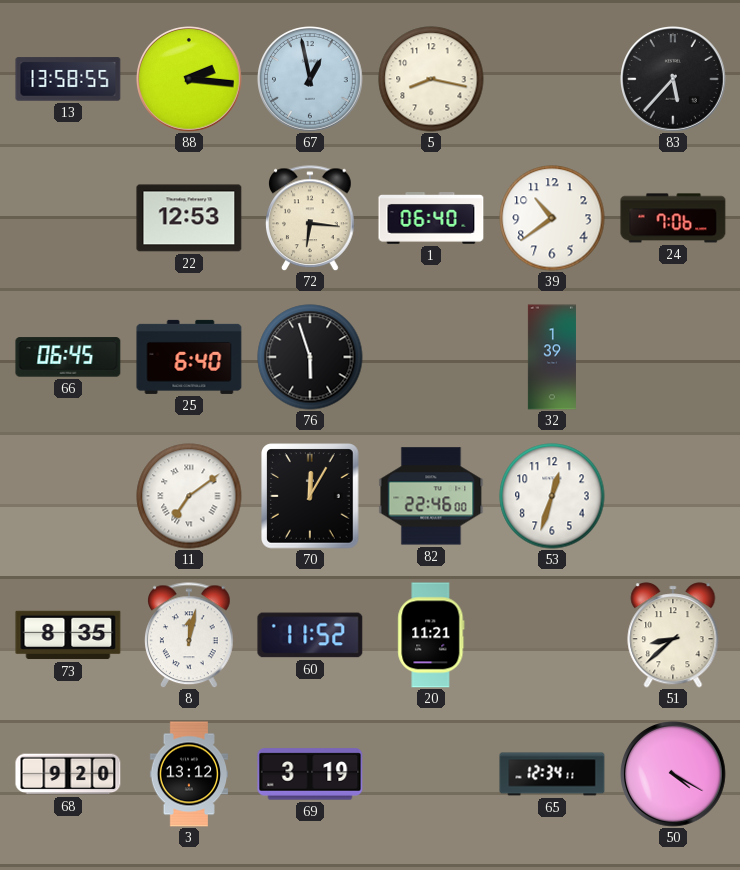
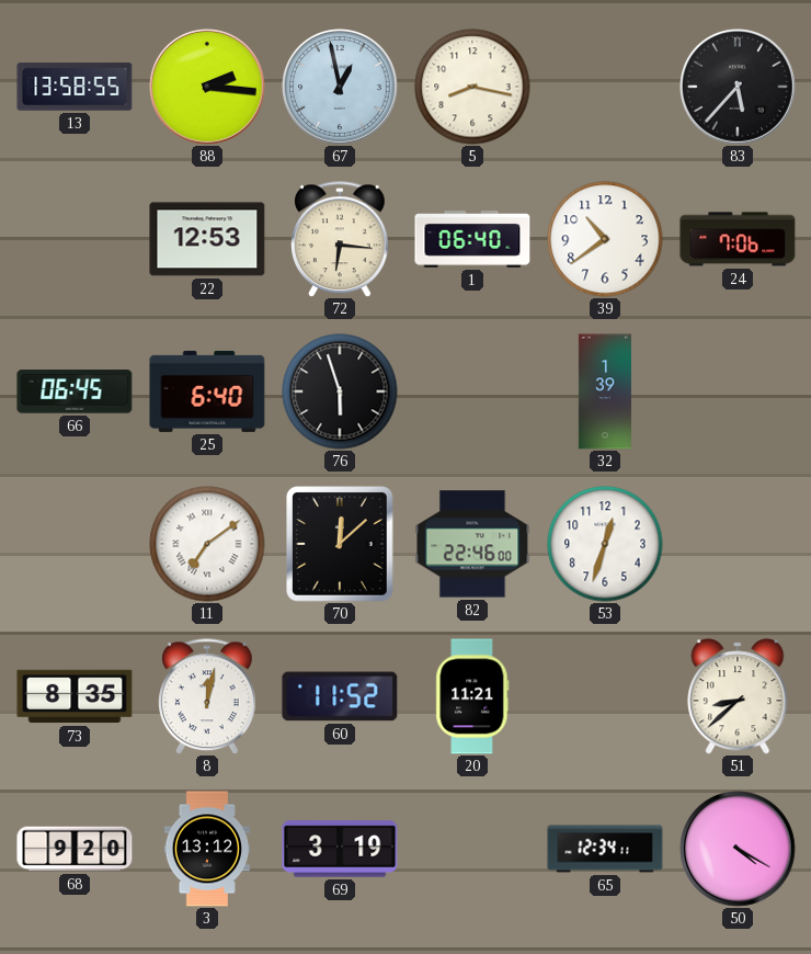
70: 12:05 -> 12:08
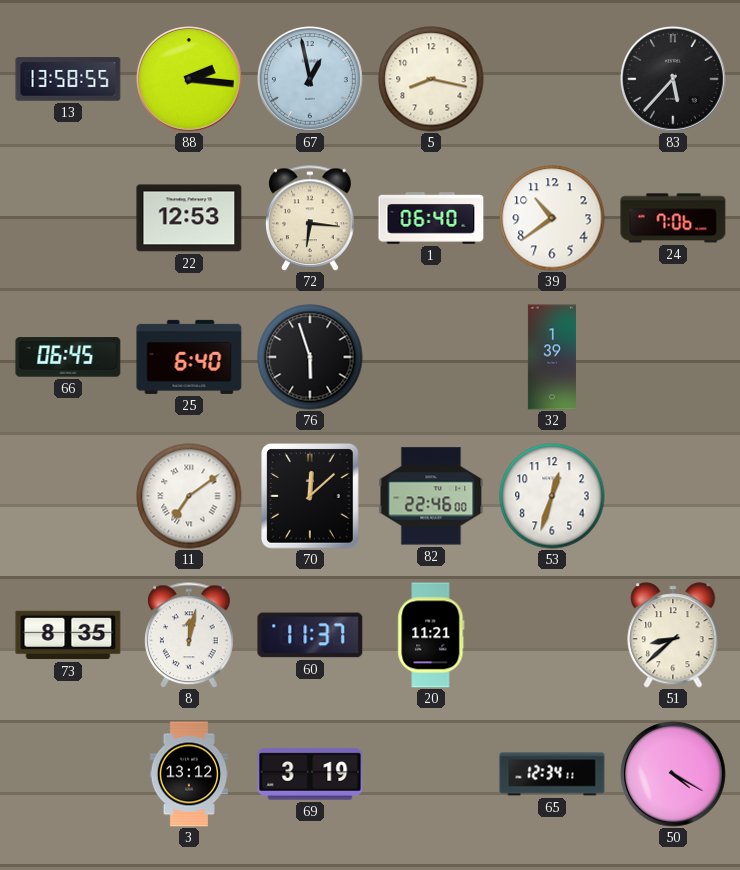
60: 11:52 -> 11:37
68: 9:20 -> none
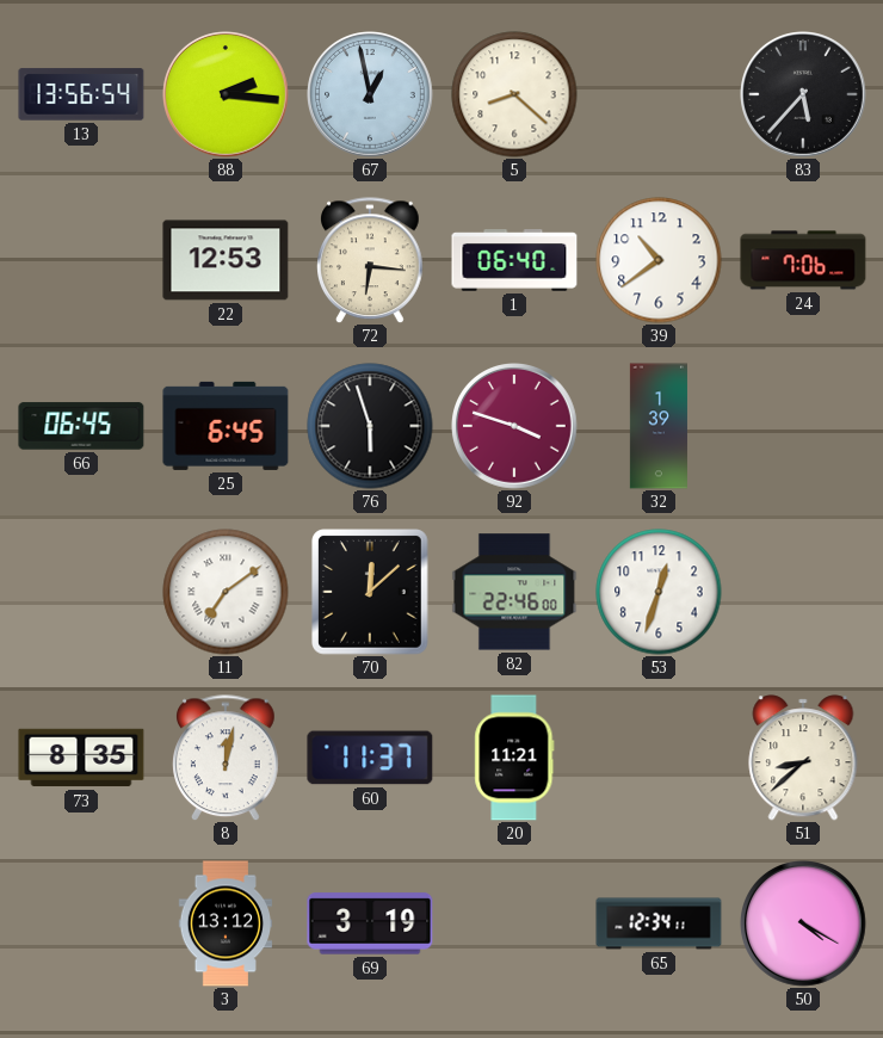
13: 13:58 -> 13:56
5: 8:17 -> 8:22
25: 6:40 -> 6:45
92: none -> 3:48
